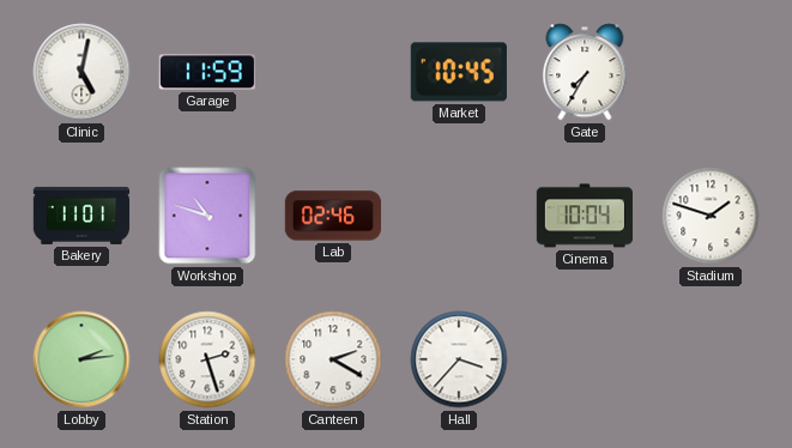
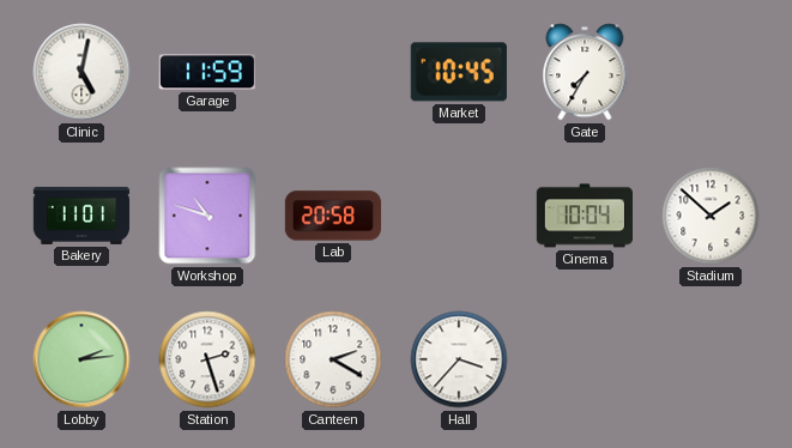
Lab: 02:46 -> 20:58
Stadium: 1:48 -> 1:52
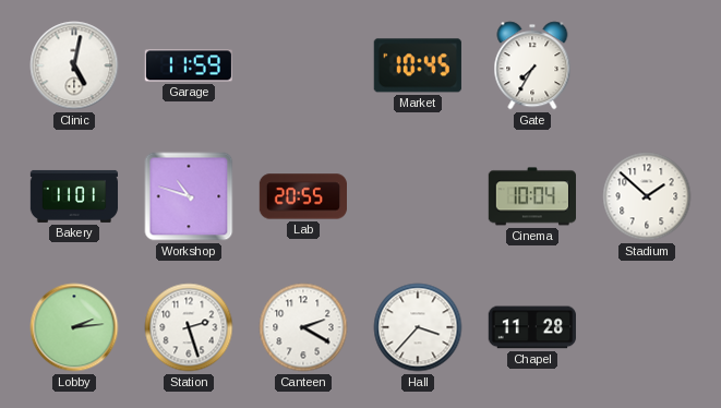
Lab: 20:58 -> 20:55
Chapel: none -> 11:28
